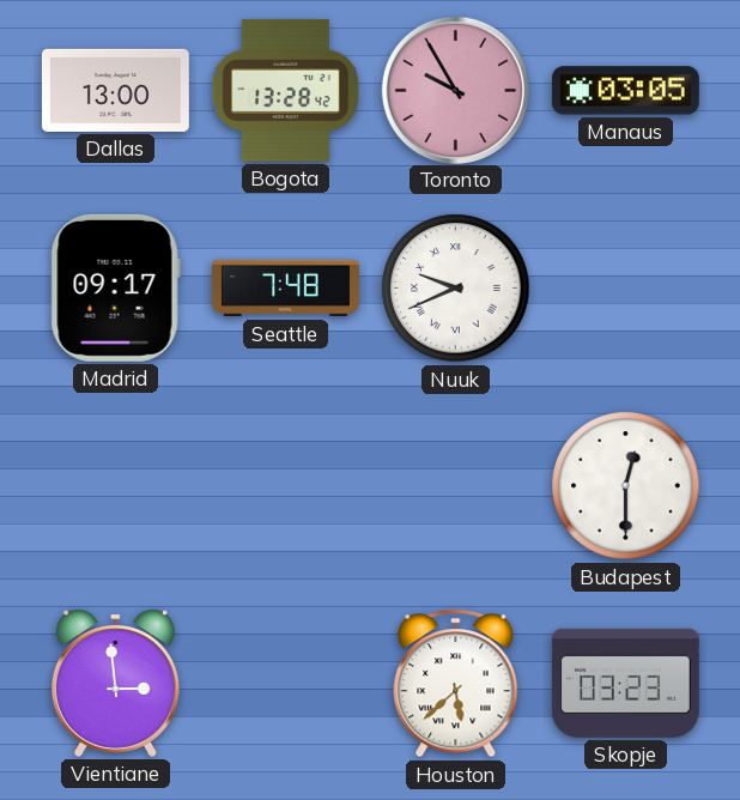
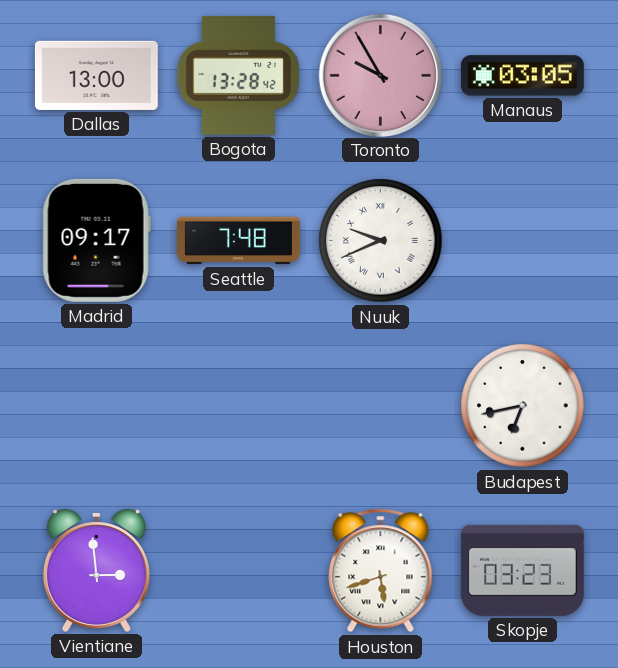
Budapest: 12:30 -> 6:43
Houston: 5:38 -> 5:42
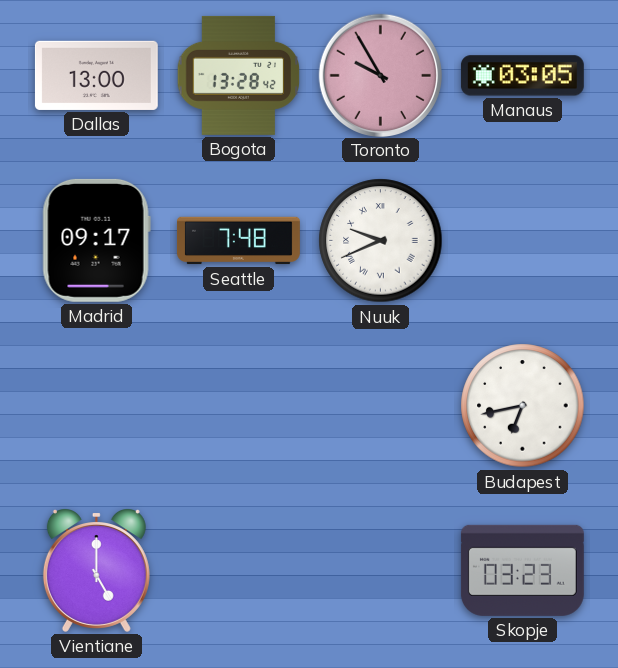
Vientiane: 2:59 -> 5:00
Houston: 5:42 -> none
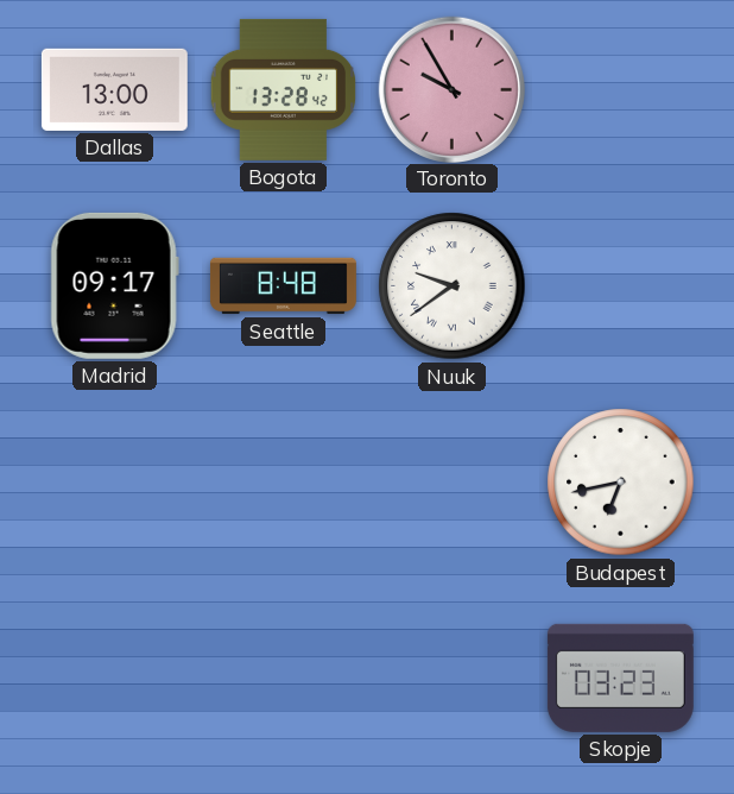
Manaus: 03:05 -> none
Seattle: 7:48 -> 8:48
Nuuk: 9:41 -> 9:39
Vientiane: 5:00 -> none
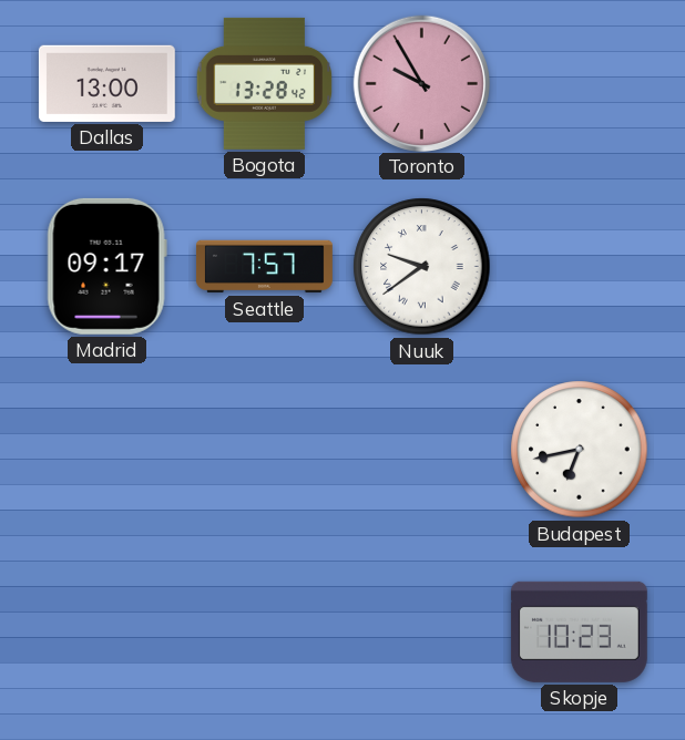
Seattle: 8:48 -> 7:57
Skopje: 03:23 -> 10:23
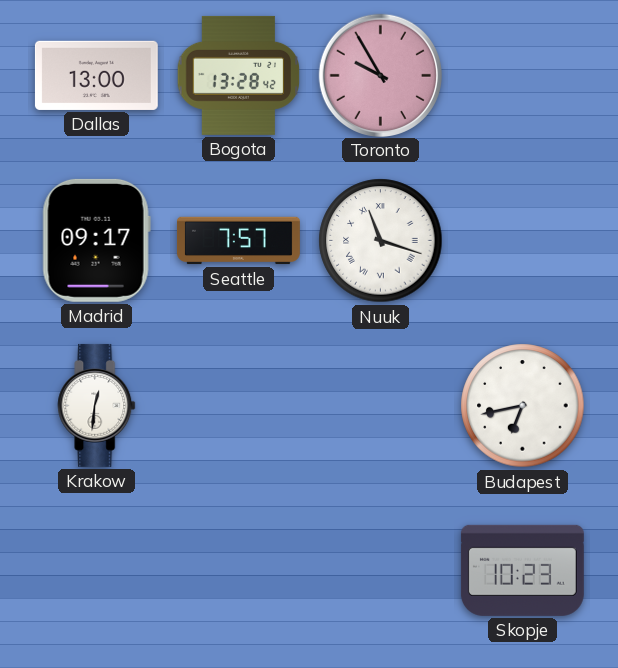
Nuuk: 9:39 -> 11:18
Krakow: none -> 12:31
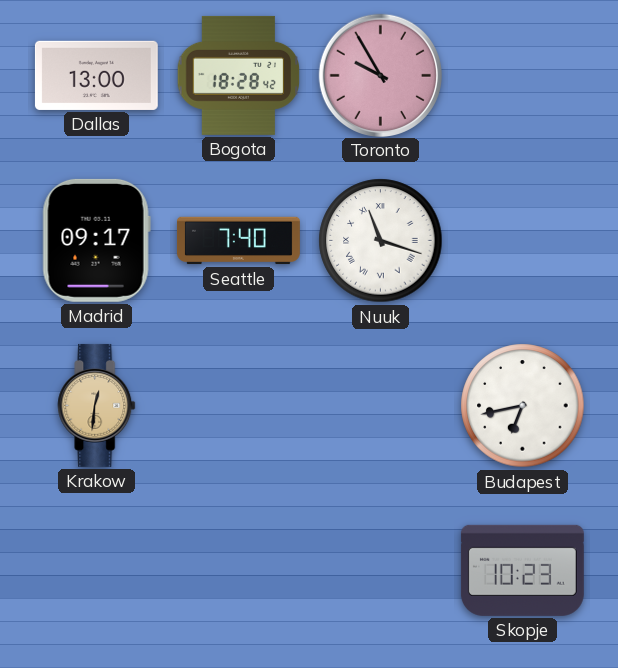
Bogota: 13:28 -> 18:28
Seattle: 7:57 -> 7:40
Krakow dial: white -> champagne
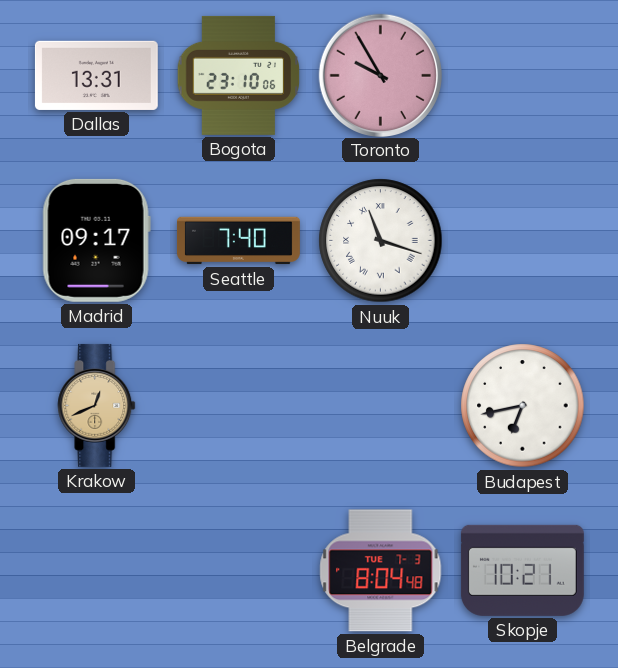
Dallas: 13:00 -> 13:31
Bogota: 18:28 -> 23:10
Krakow: 12:31 -> 12:41
Belgrade: none -> 8:04
Skopje: 10:23 -> 10:21
